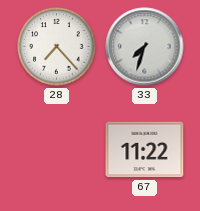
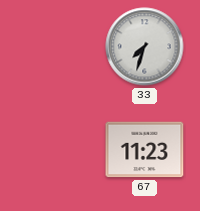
28: 7:23 -> none
67: 11:22 -> 11:23
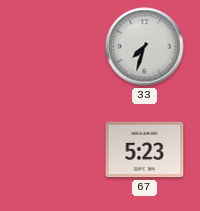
67: 11:23 -> 5:23
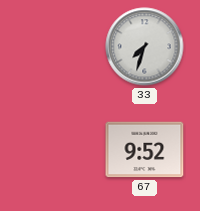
67: 5:23 -> 9:52
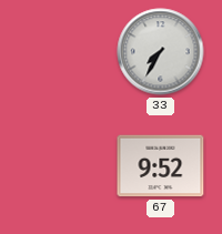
33: 7:33 -> 7:35
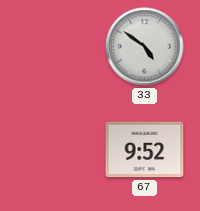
33: 7:35 -> 4:51
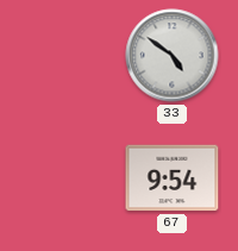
67: 9:52 -> 9:54
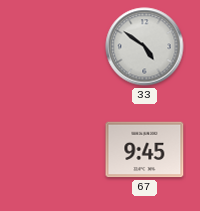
67: 9:54 -> 9:45
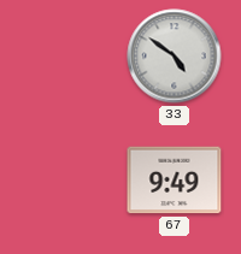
67: 9:45 -> 9:49
